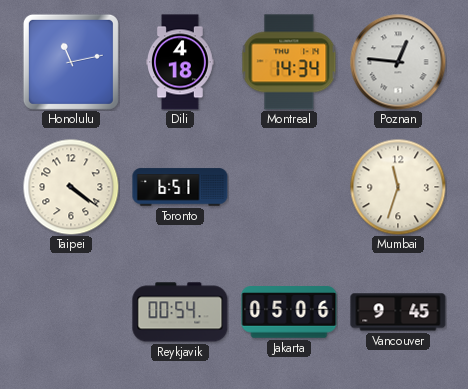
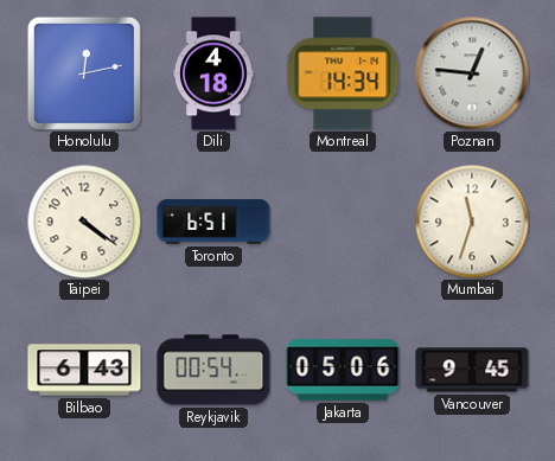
Honolulu: 11:13 -> 12:13
Bilbao: none -> 6:43
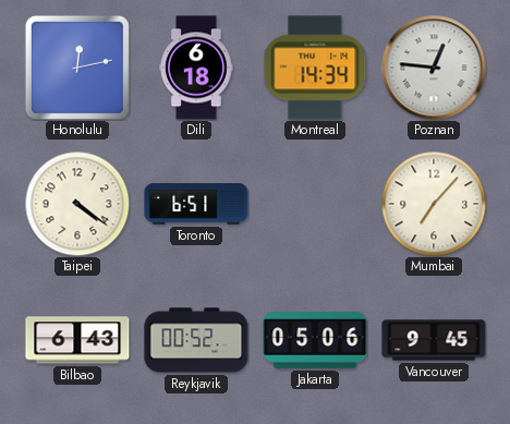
Dili: 4:18 -> 6:18
Mumbai: 11:33 -> 7:07
Reykjavik: 00:54 -> 00:52
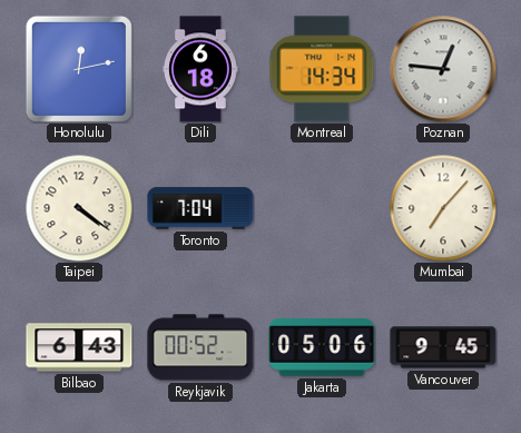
Toronto: 6:51 -> 7:04
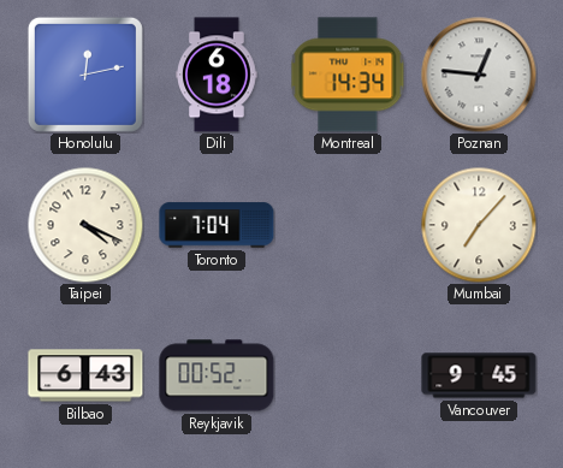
Taipei: 4:21 -> 4:19
Jakarta: 05:06 -> none
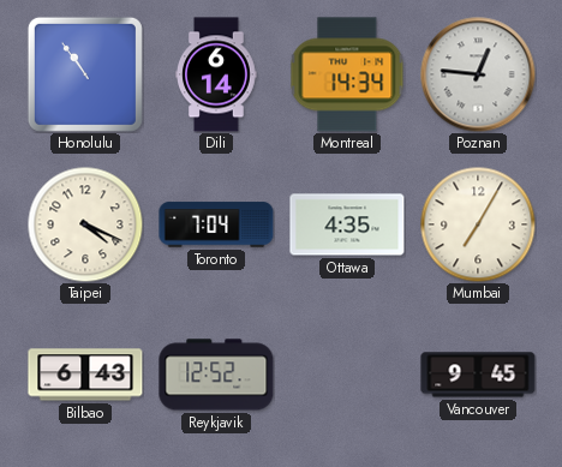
Honolulu: 12:13 -> 10:54
Dili: 6:18 -> 6:14
Ottawa: none -> 4:35
Mumbai: 7:07 -> 7:05
Reykjavik: 00:52 -> 12:52
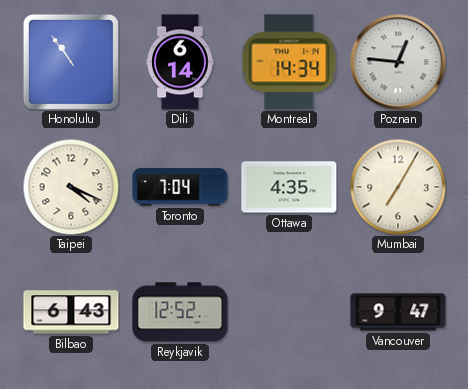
Vancouver: 9:45 -> 9:47
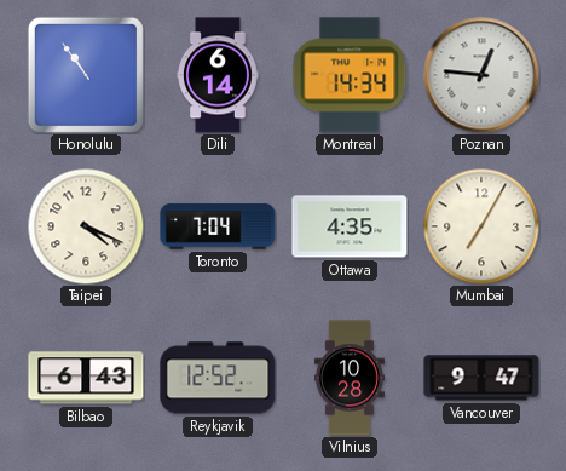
Vilnius: none -> 10:28
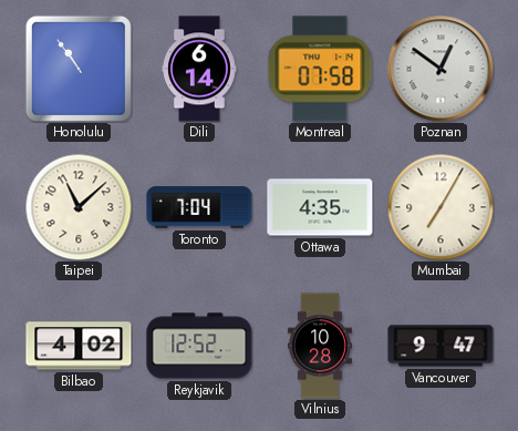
Montreal: 14:34 -> 07:58
Poznan: 12:46 -> 12:51
Taipei: 4:19 -> 11:08
Bilbao: 6:43 -> 4:02
